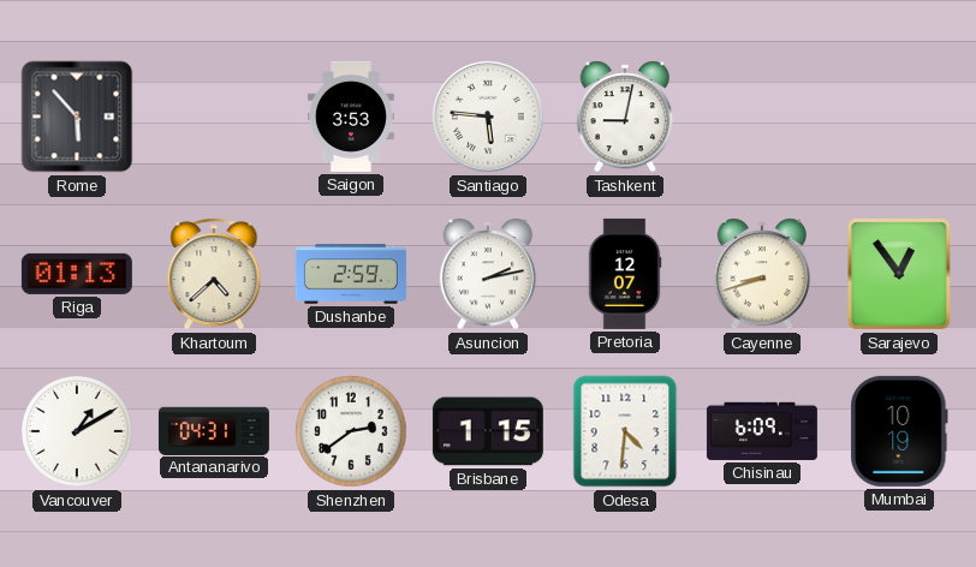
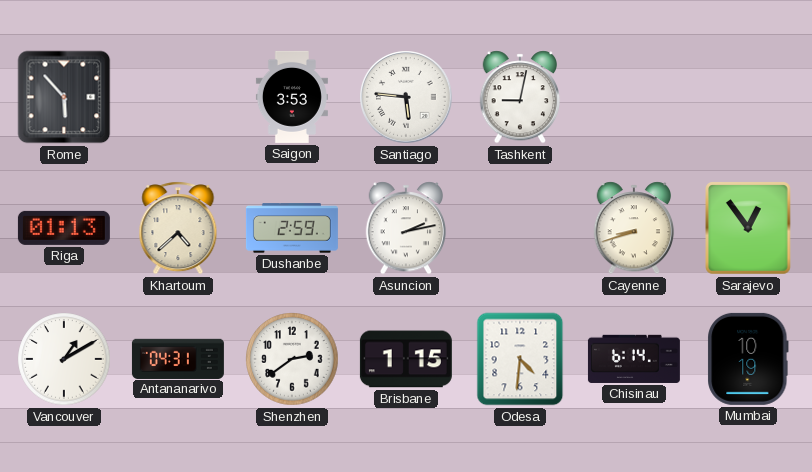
Pretoria: 12:07 -> none
Chisinau: 6:09 -> 6:14
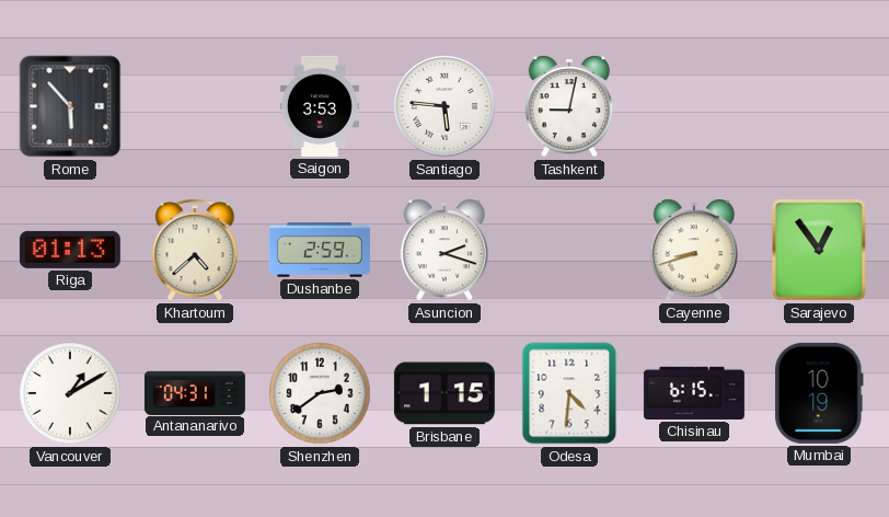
Asuncion: 2:13 -> 2:18
Chisinau: 6:14 -> 6:15
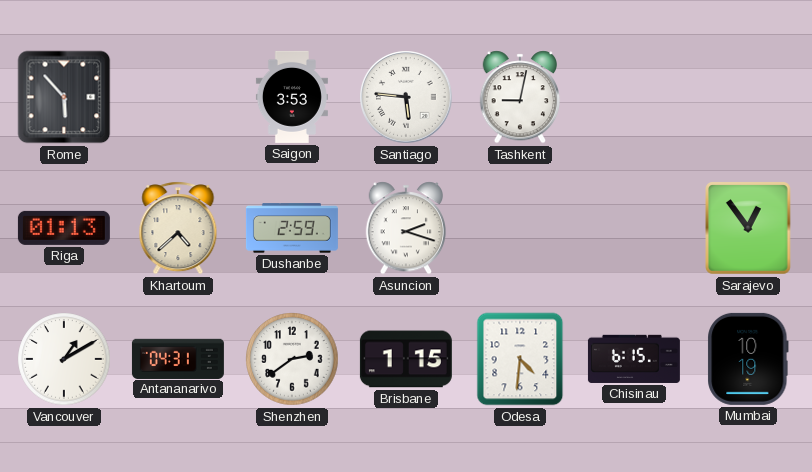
Cayenne: 8:42 -> none
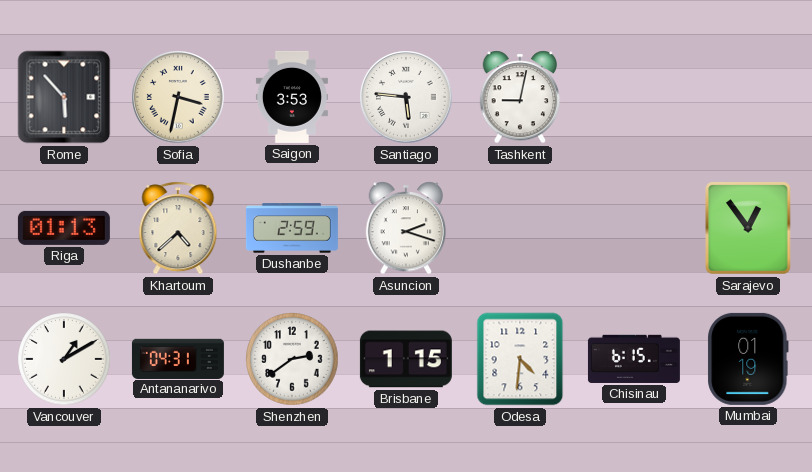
Sofia: none -> 3:32
Mumbai: 10:19 -> 01:19
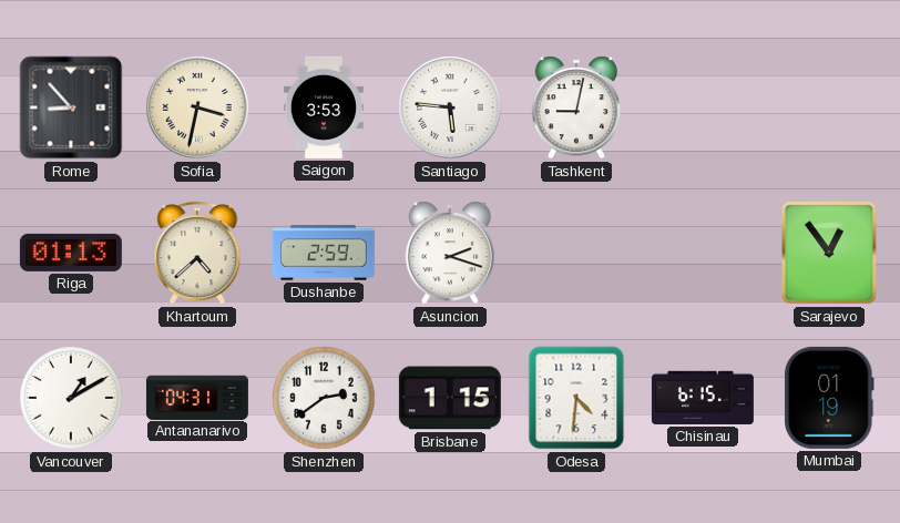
Rome: 5:53 -> 8:53
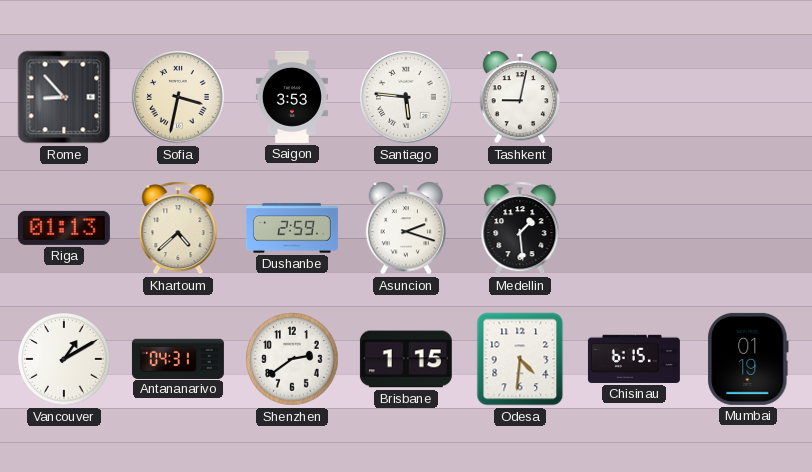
Medellin: none -> 1:29
Sarajevo: 12:54 -> none
